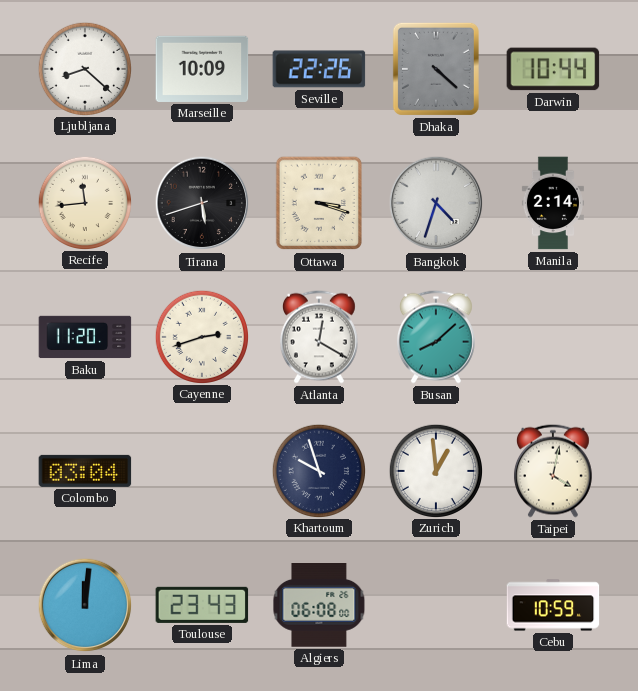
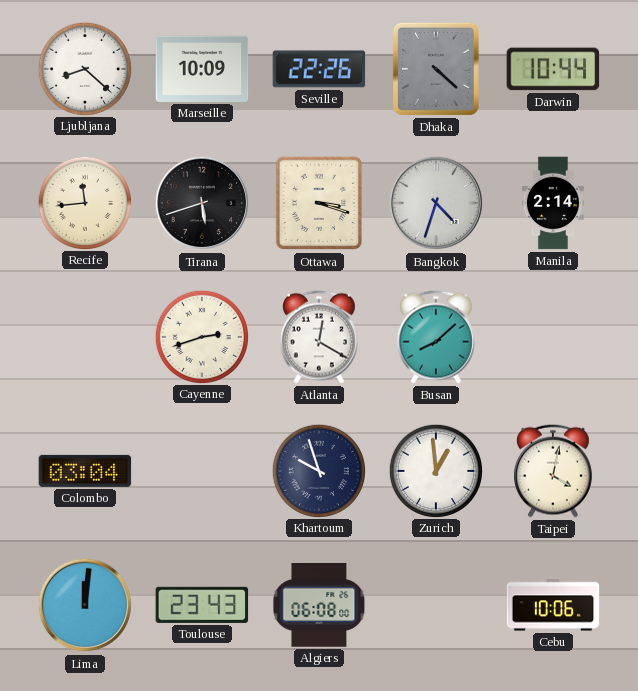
Baku: 11:20 -> none
Cebu: 10:59 -> 10:06
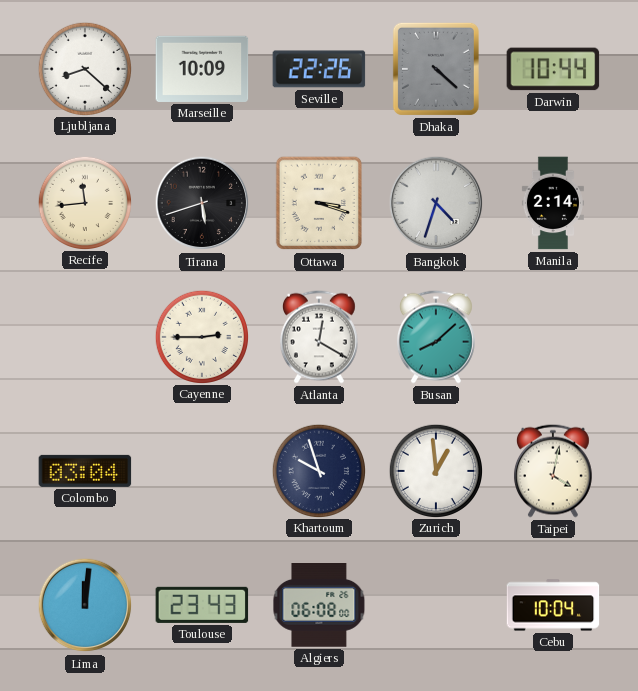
Cayenne: 2:42 -> 2:45
Cebu: 10:06 -> 10:04
